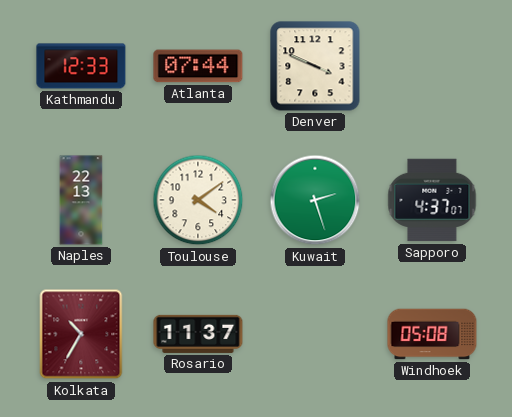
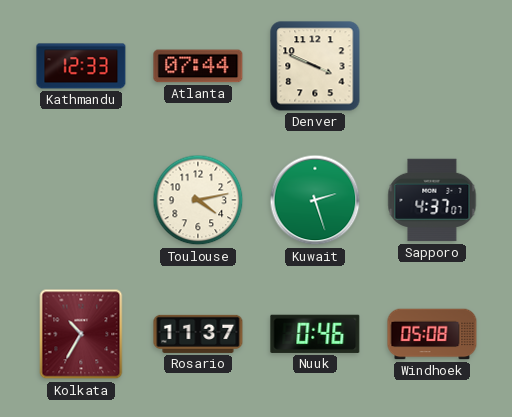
Naples: 22:13 -> none
Toulouse: 4:09 -> 4:13
Nuuk: none -> 0:46
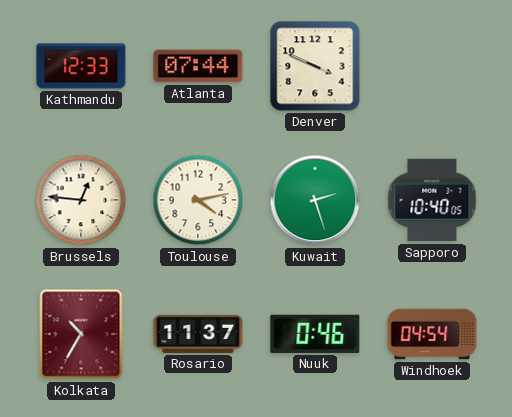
Brussels: none -> 12:46
Sapporo: 4:37 -> 10:40
Windhoek: 05:08 -> 04:54
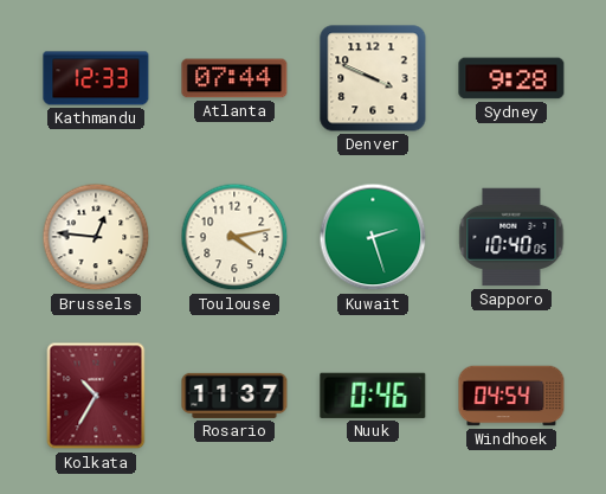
Sydney: none -> 9:28
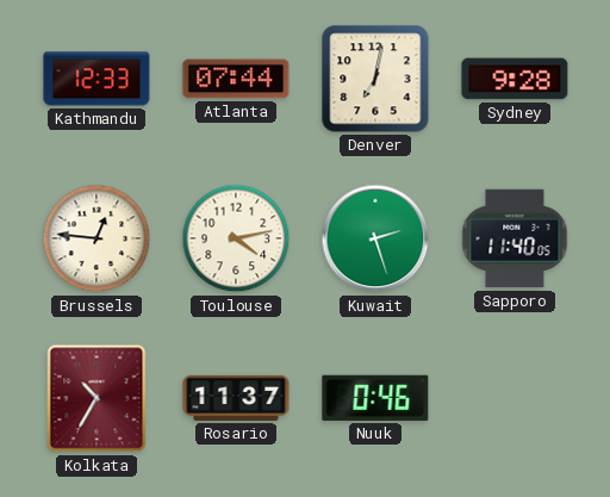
Denver: 3:49 -> 7:02
Sapporo: 10:40 -> 11:40
Windhoek: 04:54 -> none
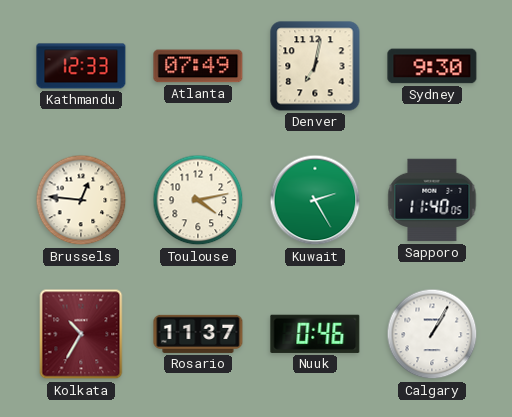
Atlanta: 07:44 -> 07:49
Sydney: 9:28 -> 9:30
Kuwait: 2:27 -> 2:25
Calgary: none -> 1:05
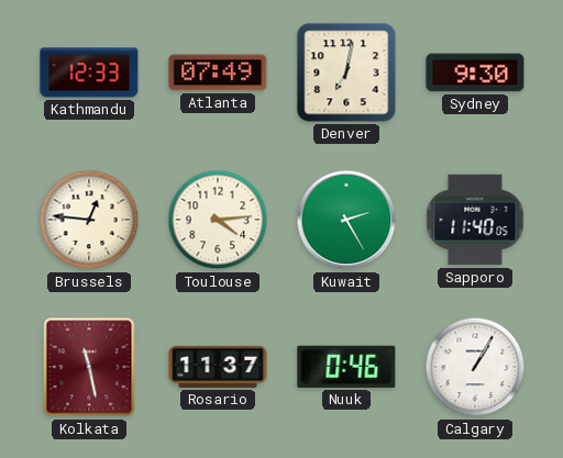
Toulouse: 4:13 -> 4:14
Kolkata: 10:35 -> 11:28
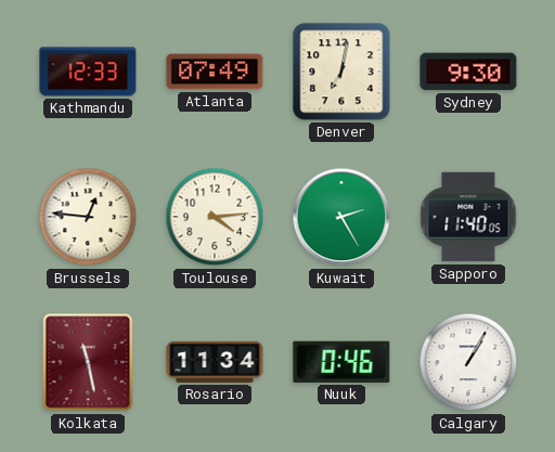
Rosario: 11:37 -> 11:34
